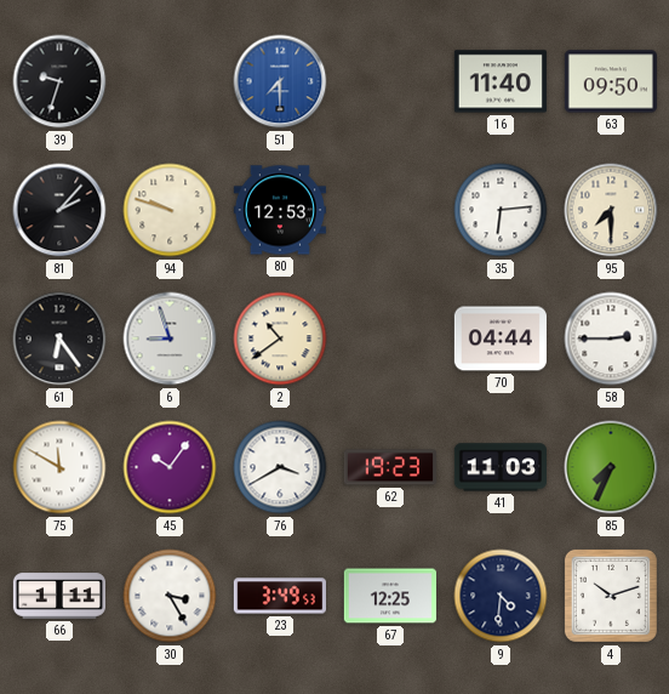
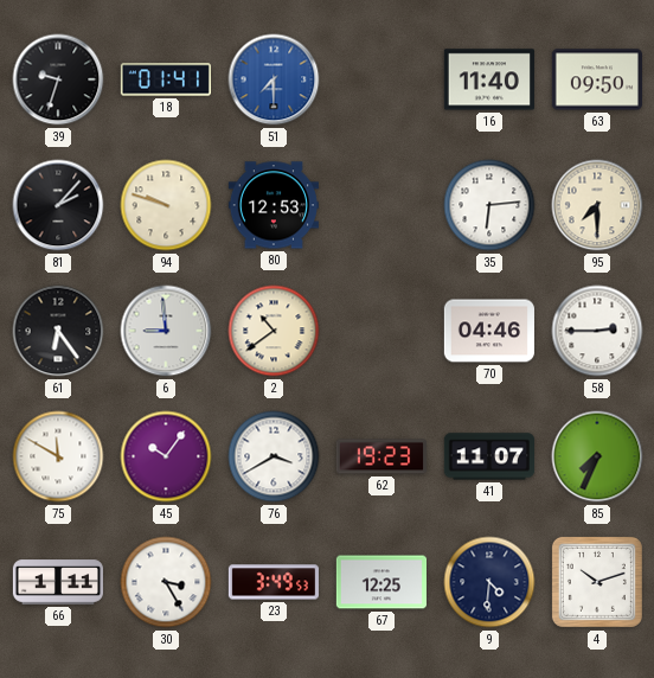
18: none -> 01:41
6: 8:57 -> 8:59
70: 04:44 -> 04:46
41: 11:03 -> 11:07
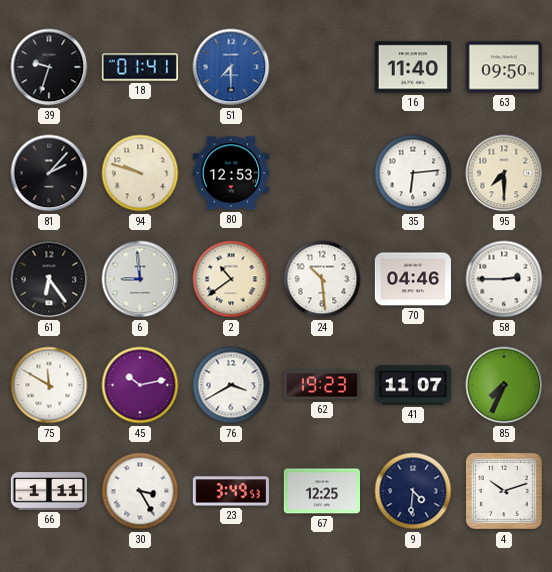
24: none -> 10:29
45: 10:06 -> 10:13
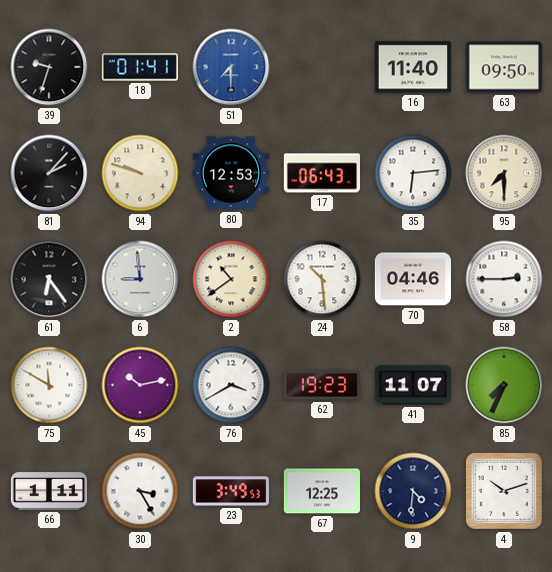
17: none -> 06:43
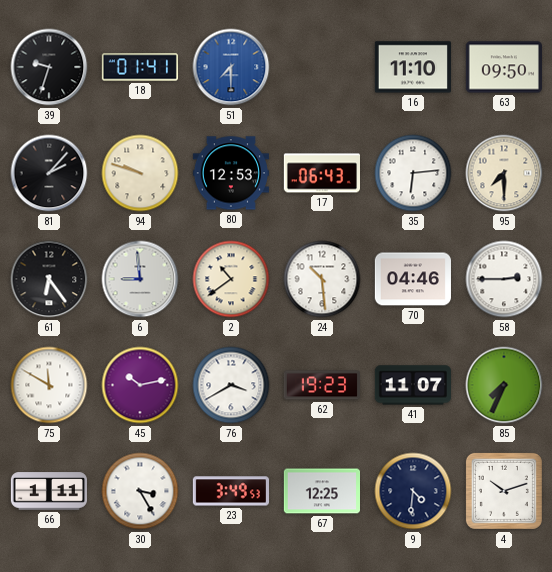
16: 11:40 -> 11:10
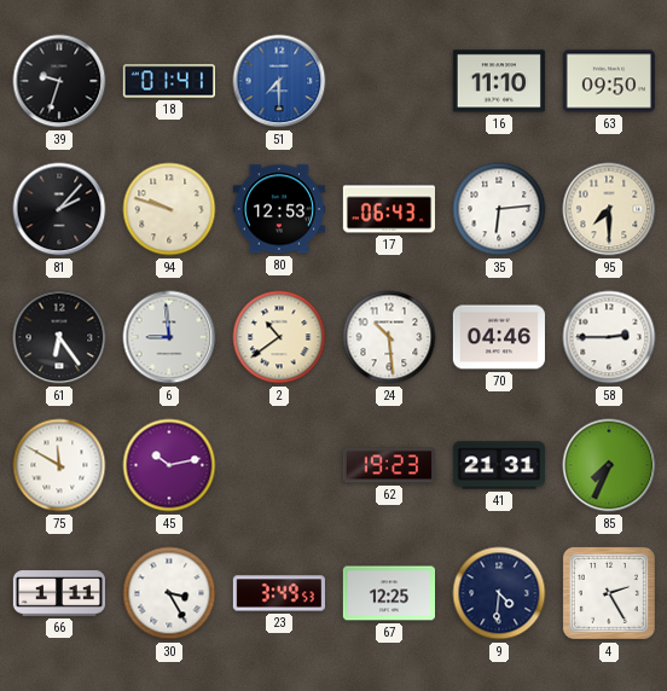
76: 3:40 -> none
41: 11:07 -> 21:31
4: 10:12 -> 2:25
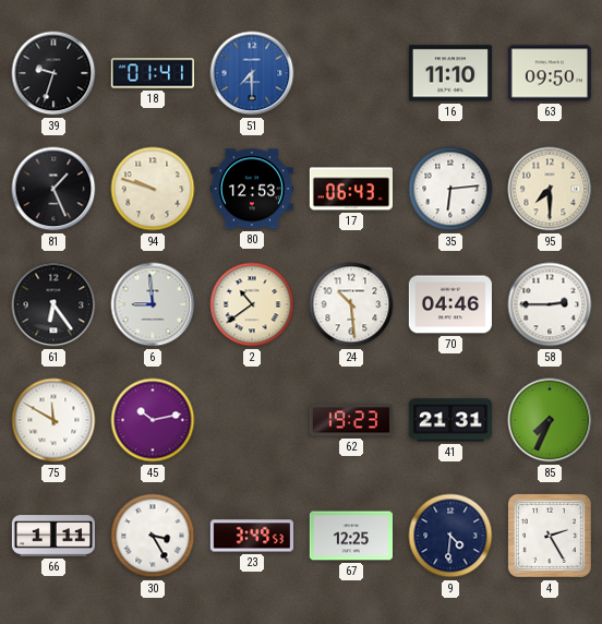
81: 2:07 -> 1:26
